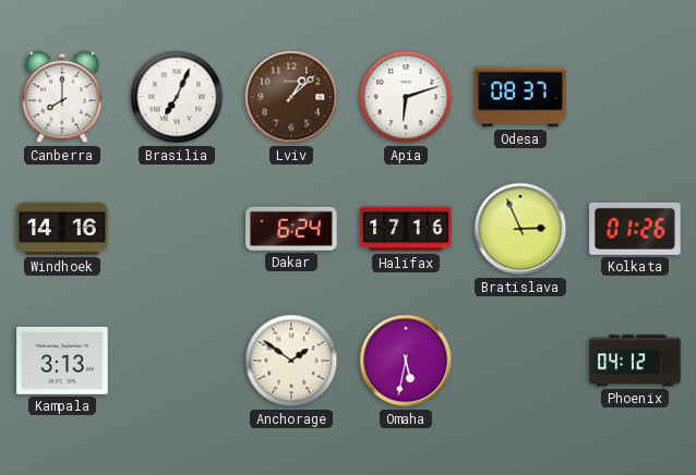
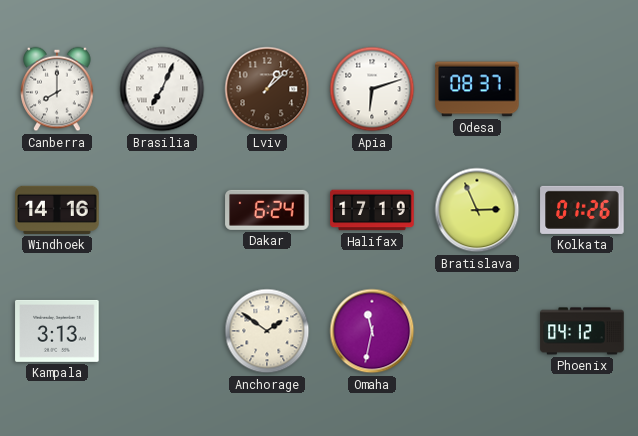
Halifax: 17:16 -> 17:19
Omaha: 5:32 -> 11:32
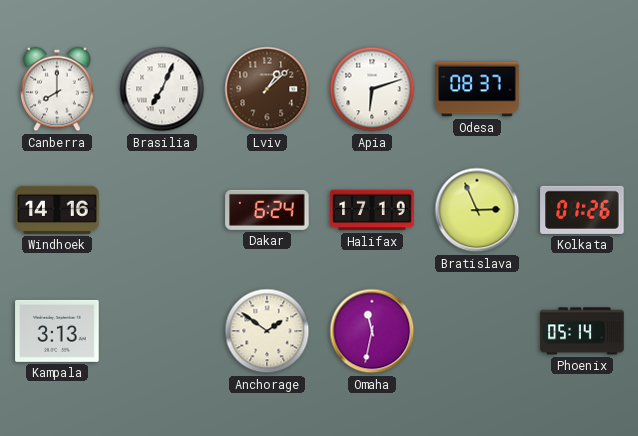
Phoenix: 04:12 -> 05:14
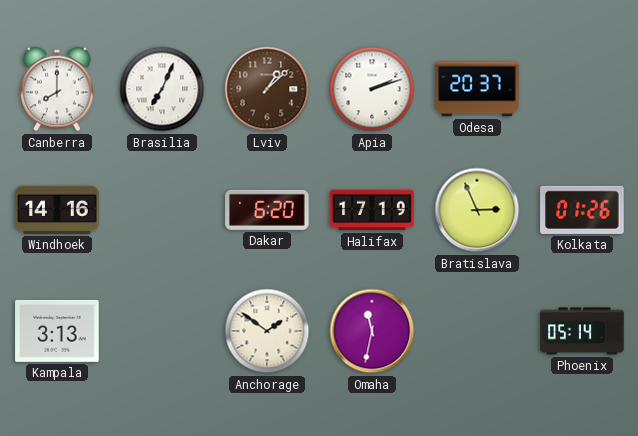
Apia: 6:12 -> 2:12
Odesa: 08:37 -> 20:37
Dakar: 6:24 -> 6:20
